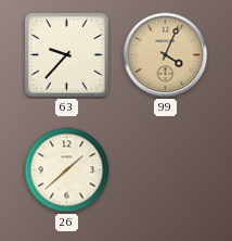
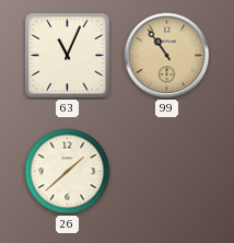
63: 9:37 -> 11:04
99: 4:04 -> 10:54
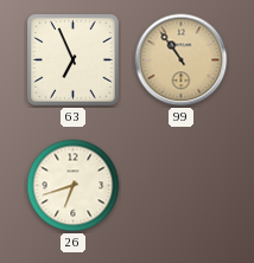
63: 11:04 -> 6:56
26: 1:38 -> 6:42
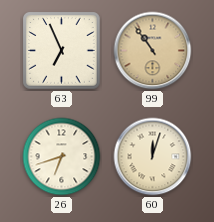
60: none -> 12:03
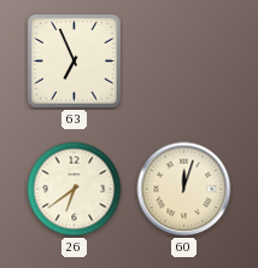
99: 10:54 -> none
26: 6:42 -> 6:39
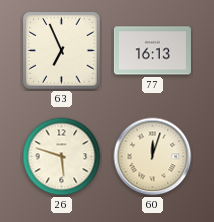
77: none -> 16:13
26: 6:39 -> 5:48
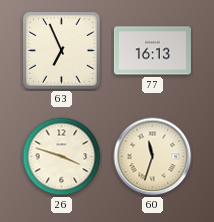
26: 5:48 -> 3:48
60: 12:03 -> 11:33
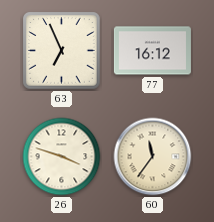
77: 16:13 -> 16:12
60: 11:33 -> 11:36
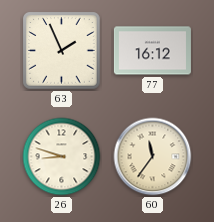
63: 6:56 -> 1:56
26: 3:48 -> 8:48
